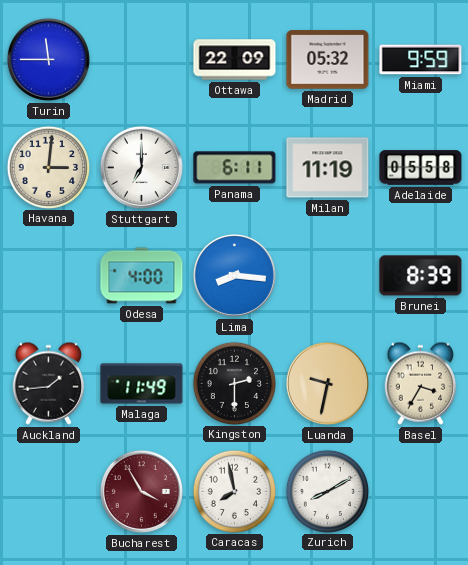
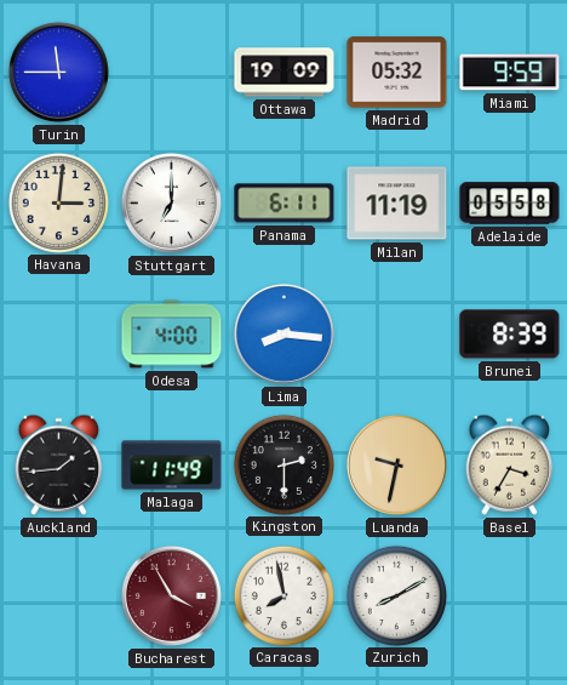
Ottawa: 22:09 -> 19:09
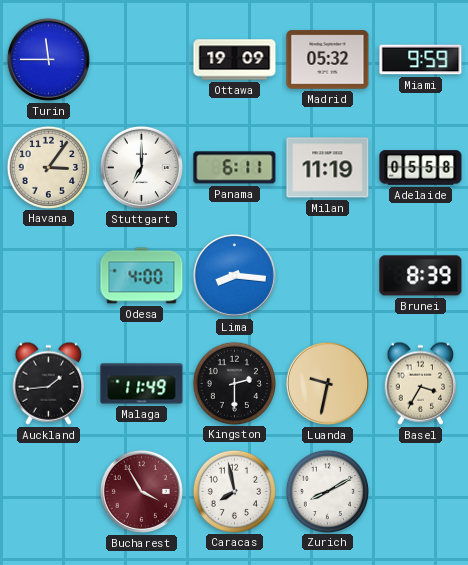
Havana: 3:01 -> 3:06
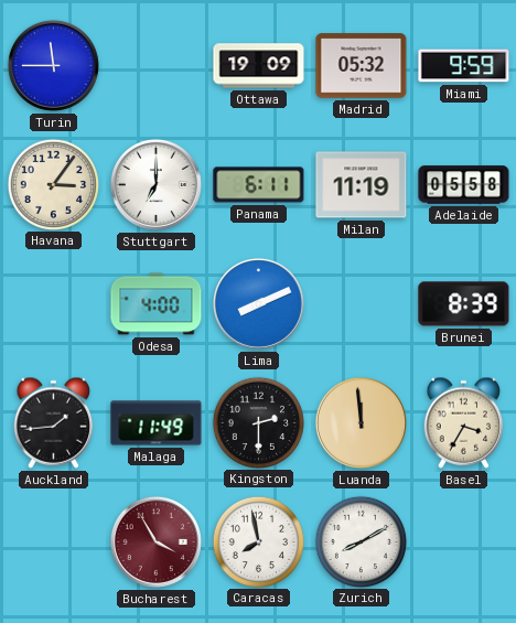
Lima: 8:16 -> 8:11
Luanda: 9:32 -> 11:59
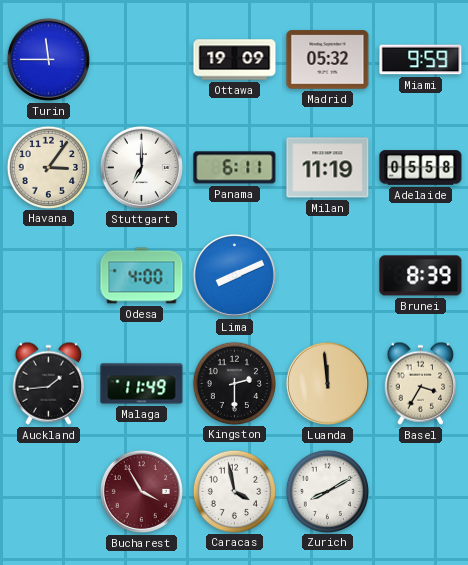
Caracas: 7:58 -> 3:58
